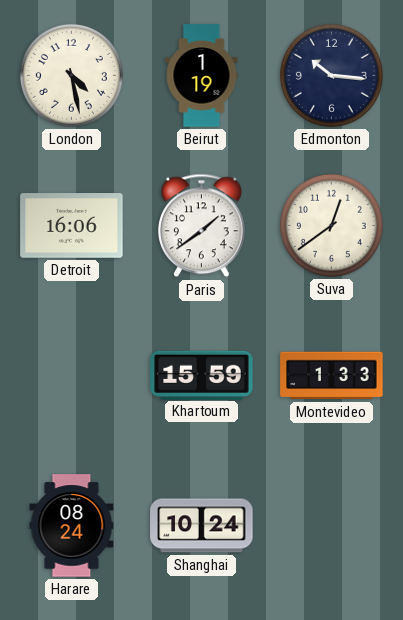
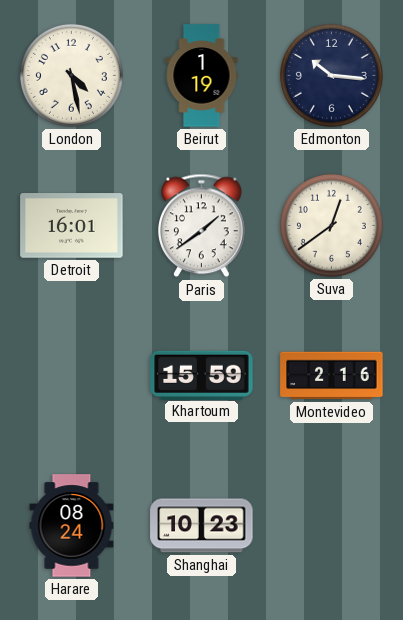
Detroit: 16:06 -> 16:01
Montevideo: 1:33 -> 2:16
Shanghai: 10:24 -> 10:23
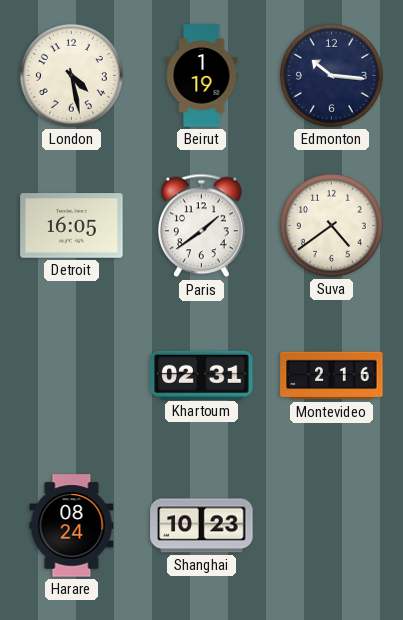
Detroit: 16:01 -> 16:05
Suva: 12:39 -> 4:39
Khartoum: 15:59 -> 02:31
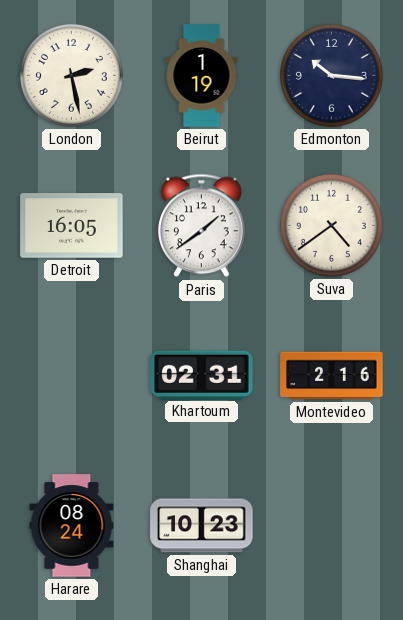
London: 4:28 -> 2:28
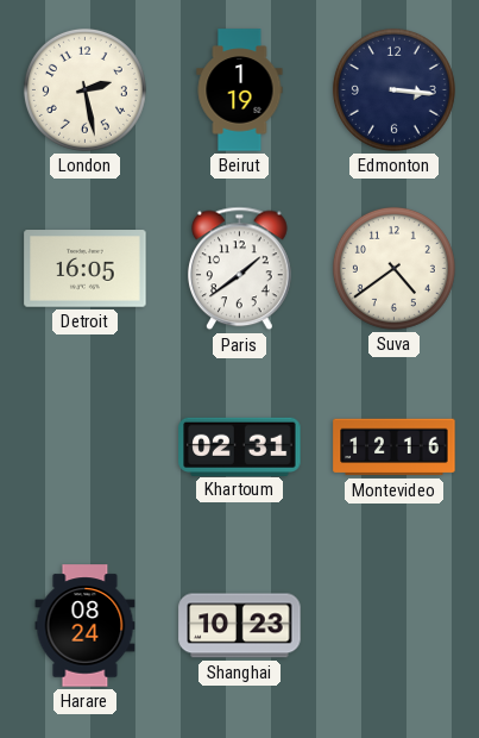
Edmonton: 10:16 -> 3:16
Montevideo: 2:16 -> 12:16
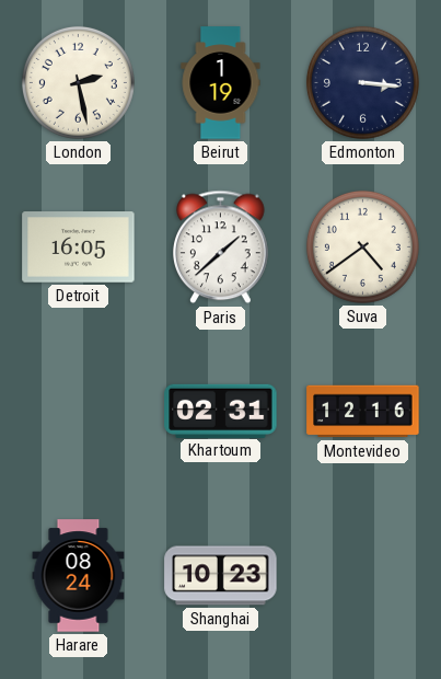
Paris: 1:39 -> 1:38
